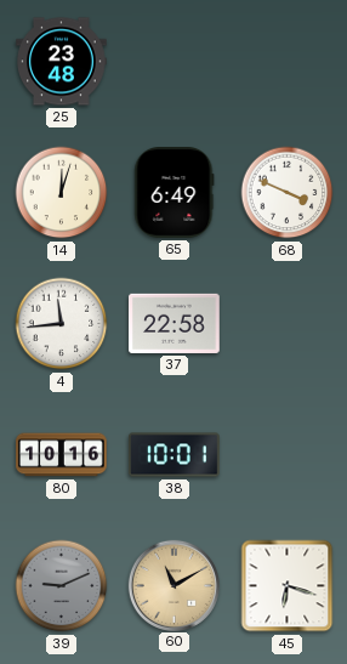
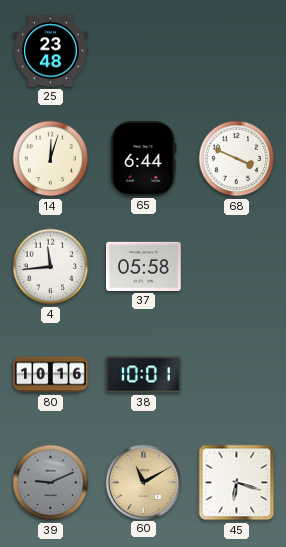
65: 6:49 -> 6:44
37: 22:58 -> 05:58
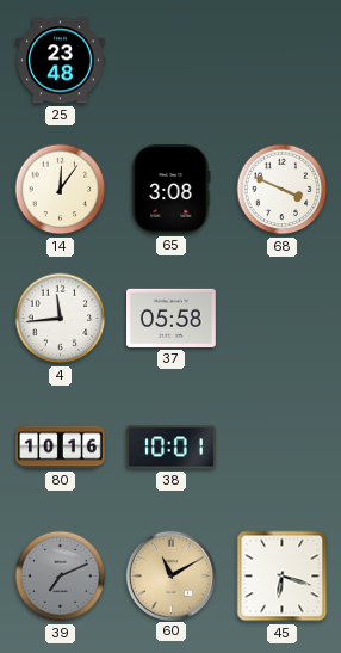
14: 12:03 -> 12:06
65: 6:44 -> 3:08
39: 9:11 -> 7:11
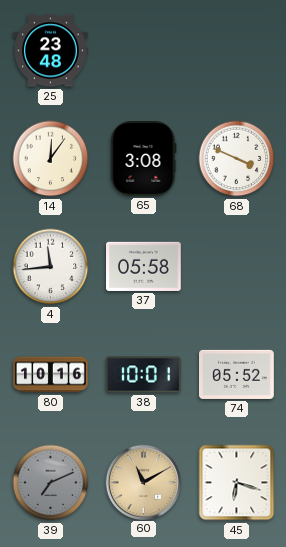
74: none -> 05:52
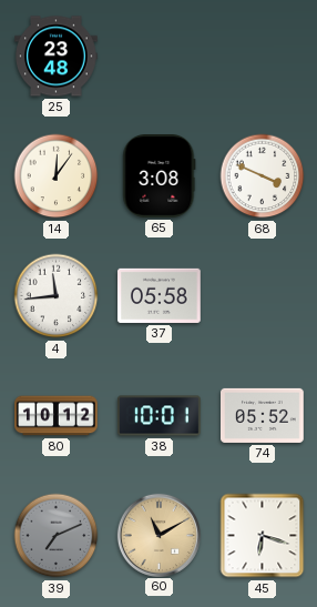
80: 10:16 -> 10:12
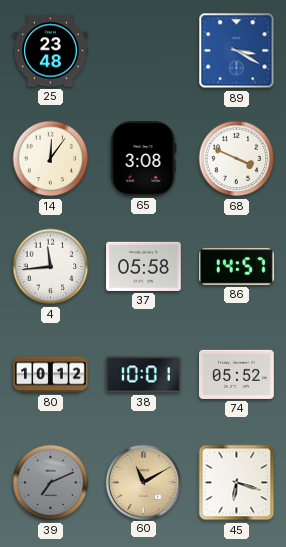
89: none -> 3:20
86: none -> 14:57
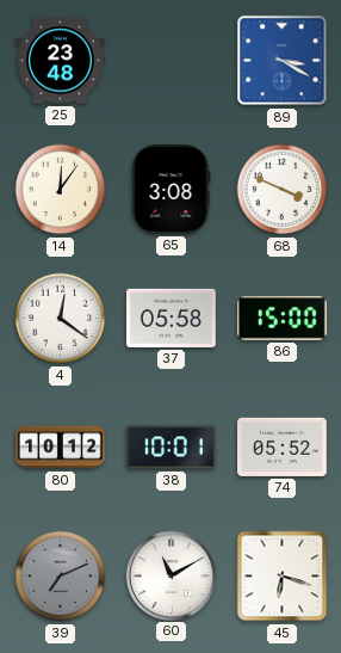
4: 11:44 -> 12:21
86: 14:57 -> 15:00
60 dial: champagne -> white
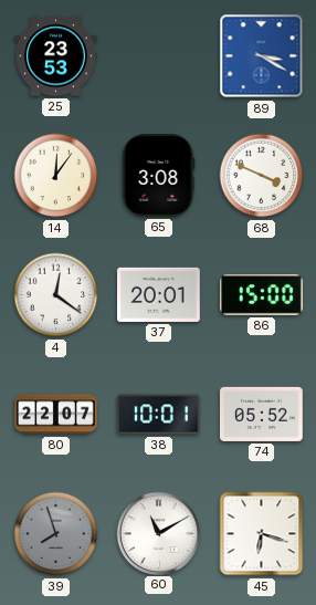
25: 23:48 -> 23:53
37: 05:58 -> 20:01
80: 10:12 -> 22:07
39: 7:11 -> 7:57
